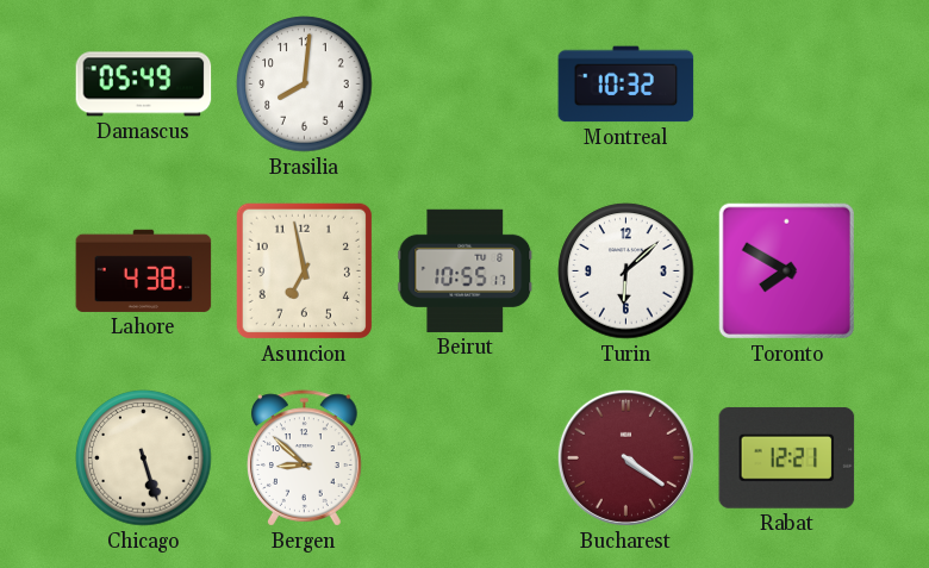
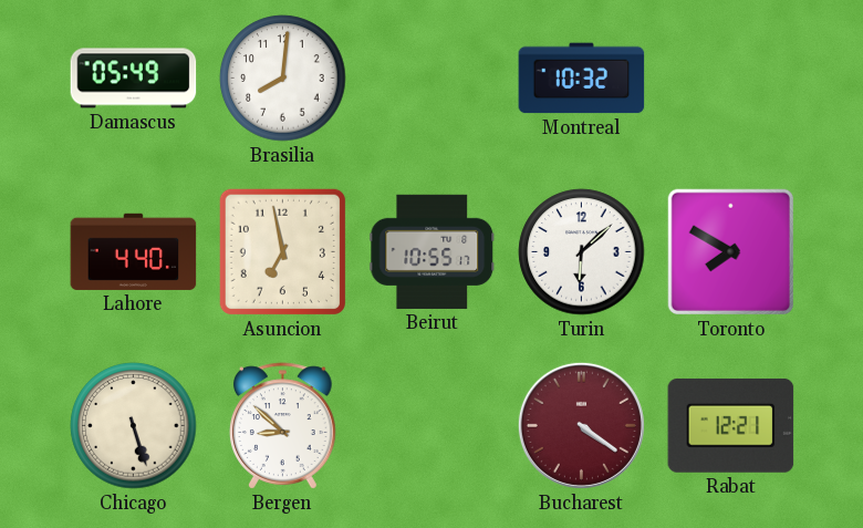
Lahore: 4:38 -> 4:40
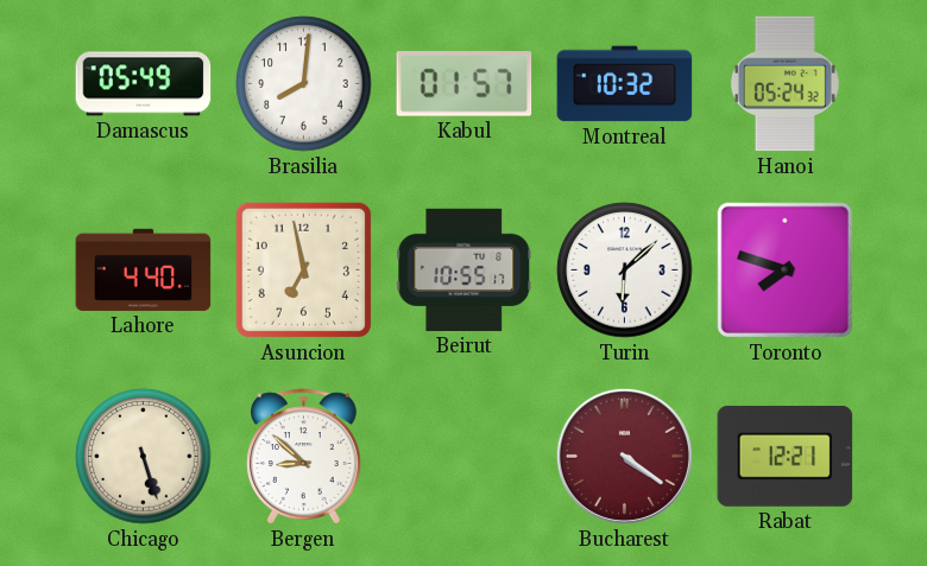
Kabul: none -> 01:57
Hanoi: none -> 05:24
Toronto: 7:50 -> 7:48
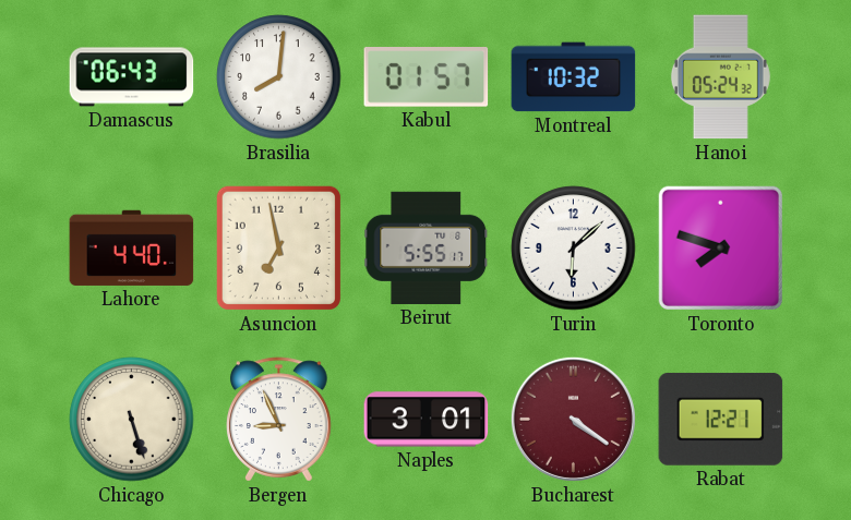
Damascus: 05:49 -> 06:43
Beirut: 10:55 -> 5:55
Bergen: 8:52 -> 8:56
Naples: none -> 3:01
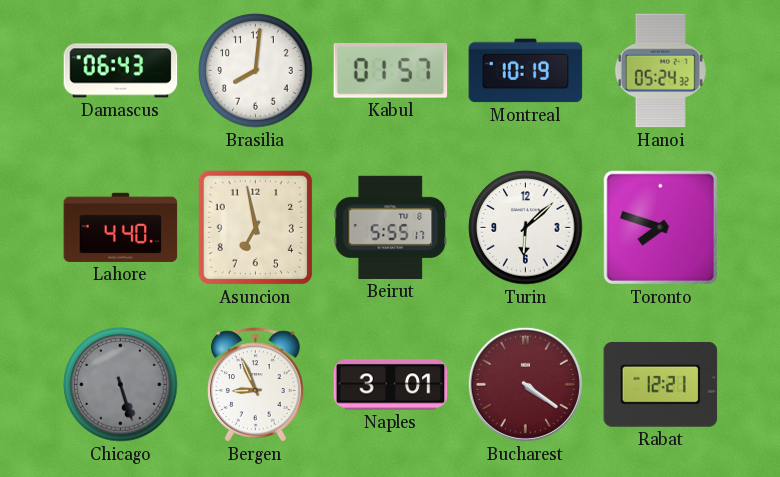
Montreal: 10:32 -> 10:19
Chicago dial: cream -> grey
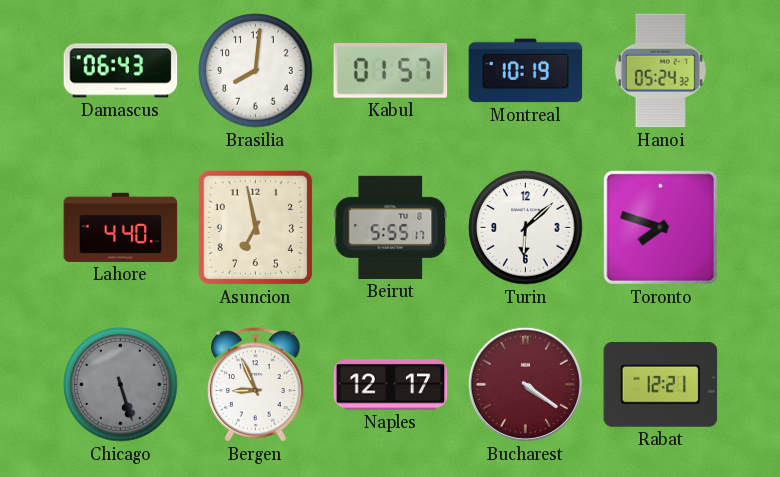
Naples: 3:01 -> 12:17
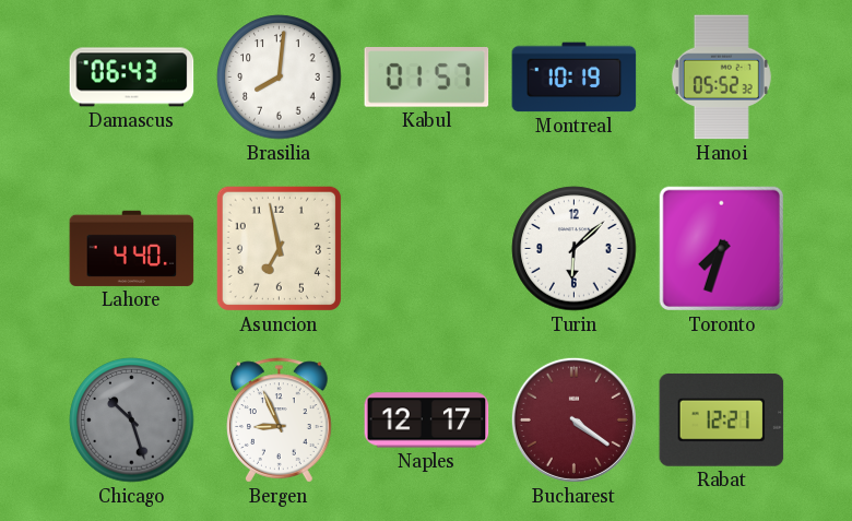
Hanoi: 05:24 -> 05:52
Beirut: 5:55 -> none
Toronto: 7:48 -> 7:33
Chicago: 5:27 -> 10:27
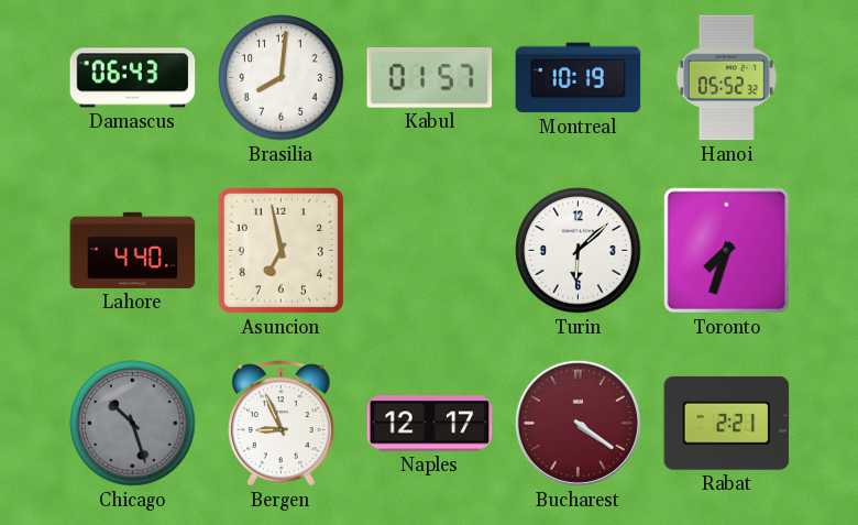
Rabat: 12:21 -> 2:21
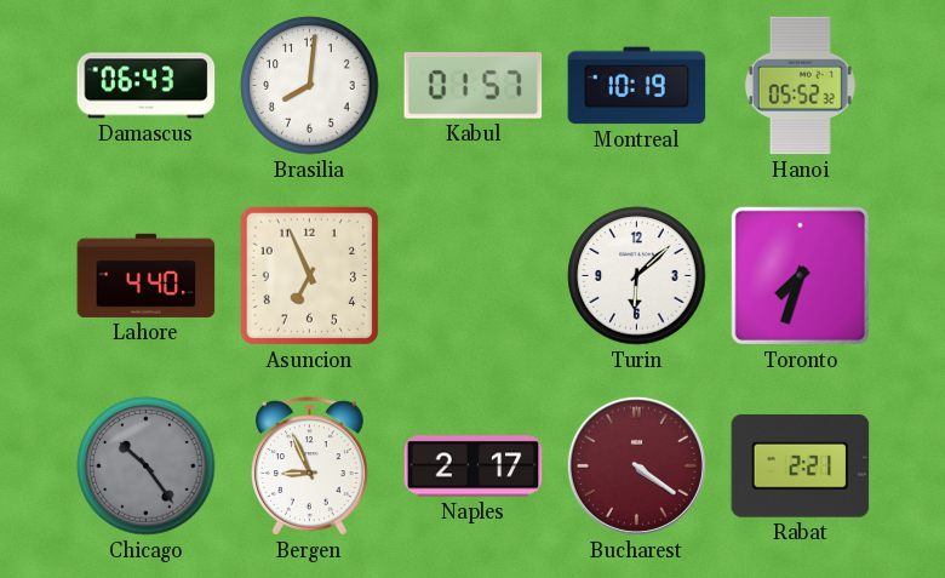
Asuncion: 6:58 -> 6:56
Chicago: 10:27 -> 10:24
Naples: 12:17 -> 2:17
